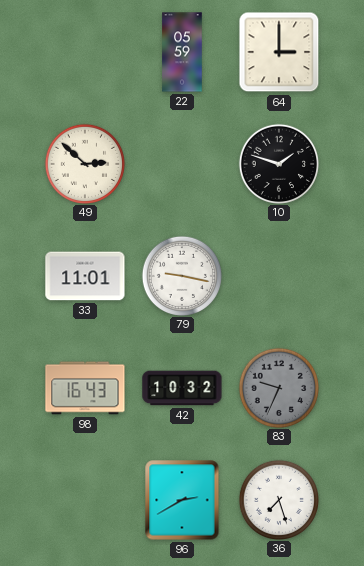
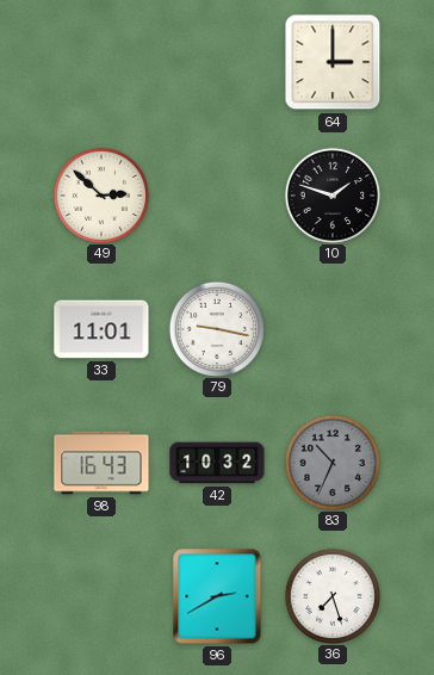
22: 05:59 -> none
83: 9:34 -> 10:34
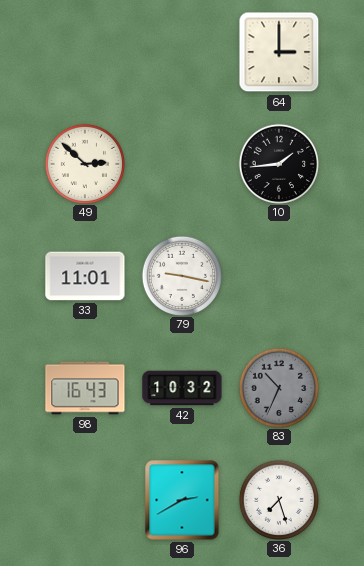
10: 1:48 -> 1:44
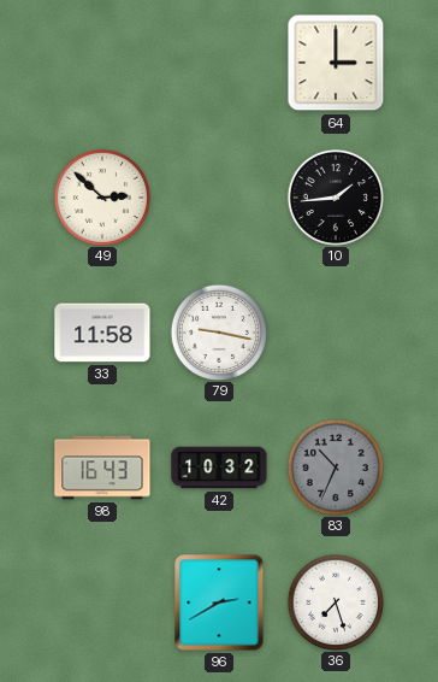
33: 11:01 -> 11:58
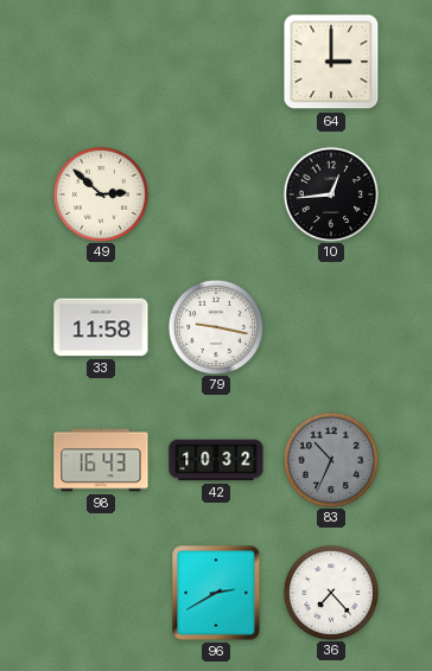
10: 1:44 -> 12:44
36: 7:27 -> 7:23
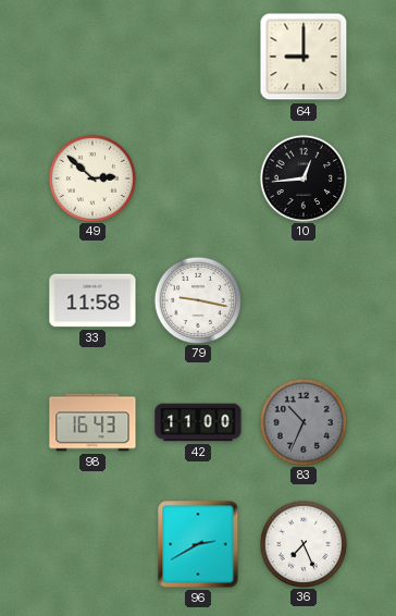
64: 3:00 -> 9:00
42: 10:32 -> 11:00
36: 7:23 -> 7:26
